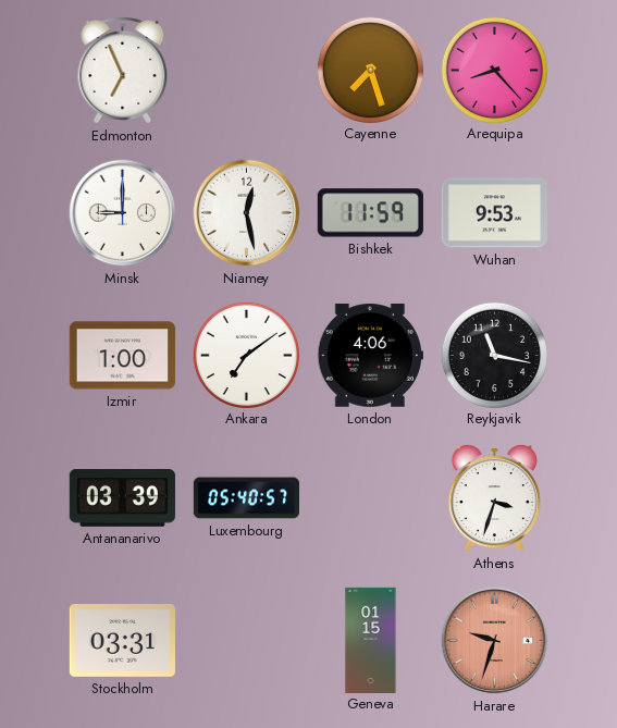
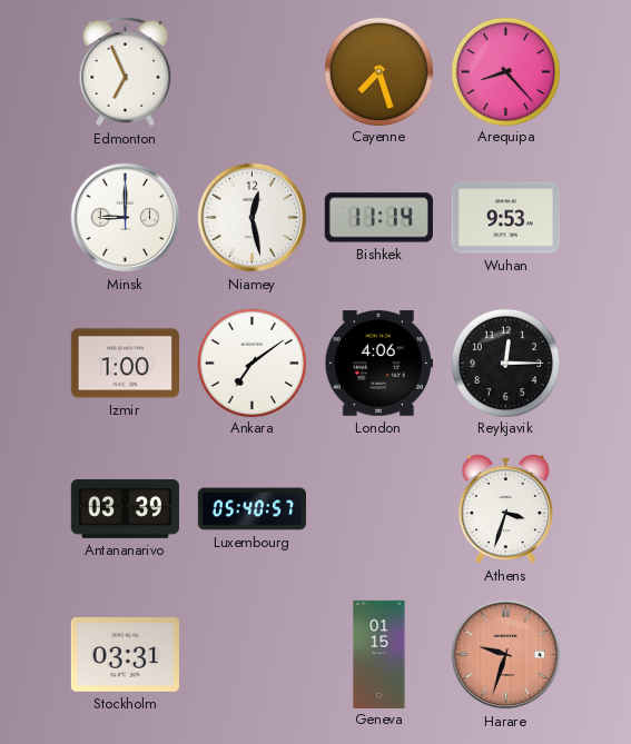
Bishkek: 11:59 -> 11:14
Reykjavik: 11:17 -> 12:15
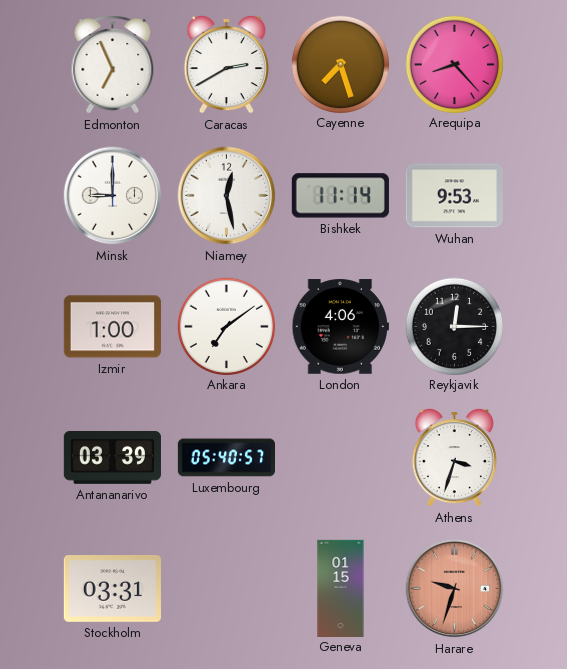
Caracas: none -> 2:40
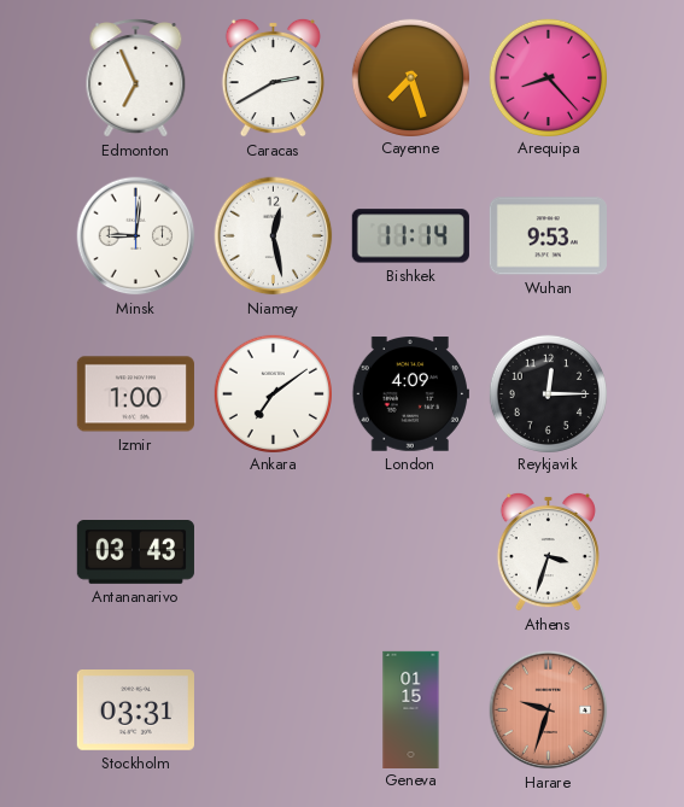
Minsk: 9:00 -> 9:01
London: 4:06 -> 4:09
Antananarivo: 03:39 -> 03:43
Luxembourg: 05:40 -> none
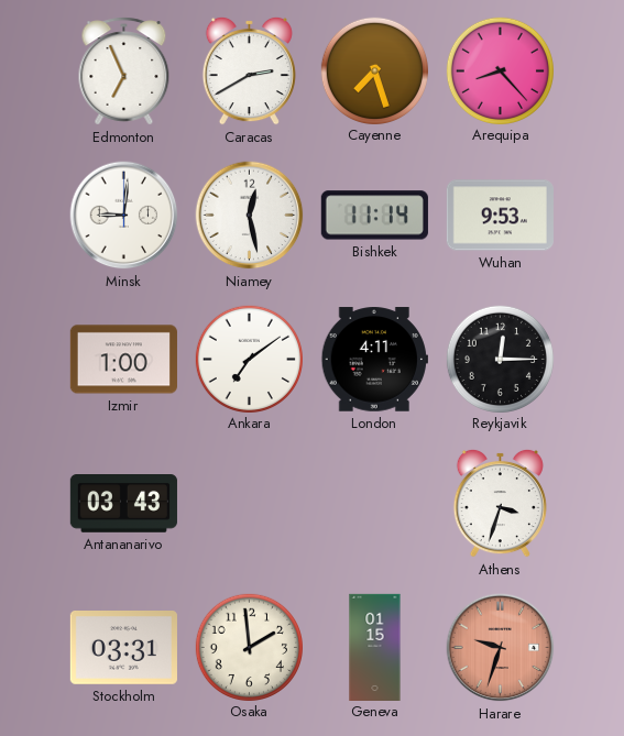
London: 4:09 -> 4:11
Osaka: none -> 1:59
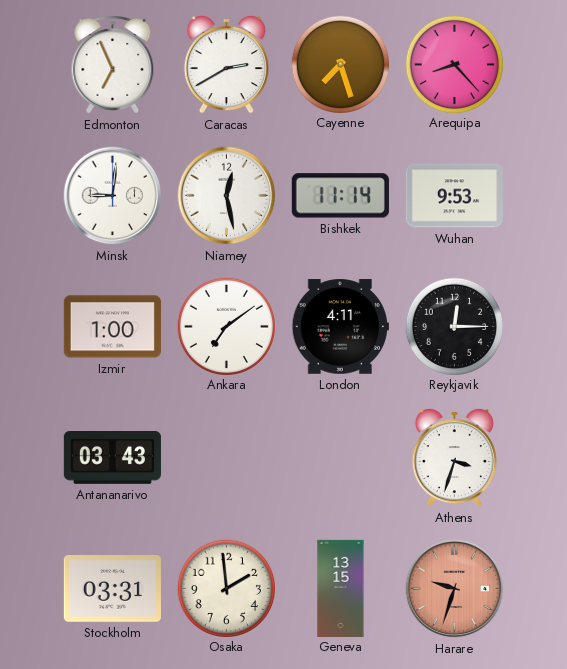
Geneva: 01:15 -> 13:15
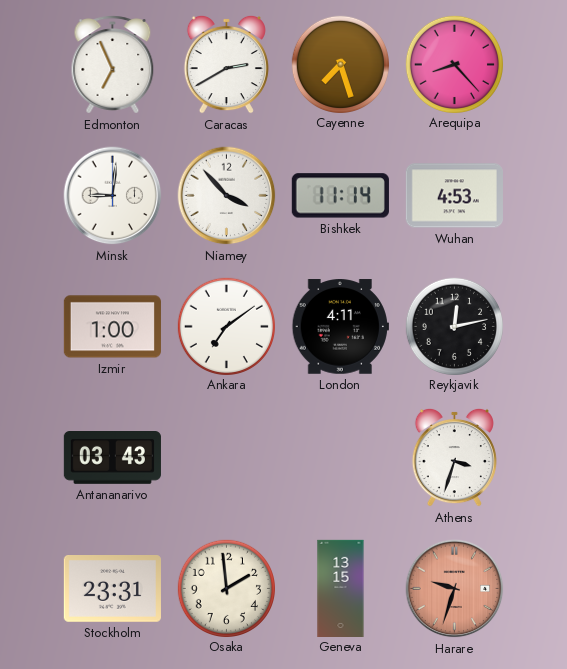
Niamey: 12:28 -> 3:53
Wuhan: 9:53 -> 4:53
Reykjavik: 12:15 -> 12:13
Stockholm: 03:31 -> 23:31
